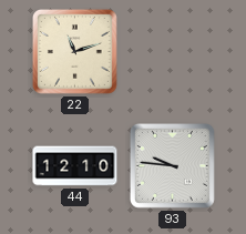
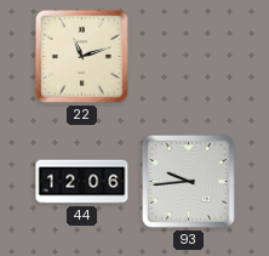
44: 12:10 -> 12:06
93: 9:46 -> 9:44
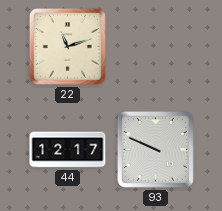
44: 12:06 -> 12:17
93: 9:44 -> 9:49
